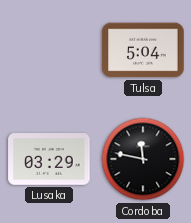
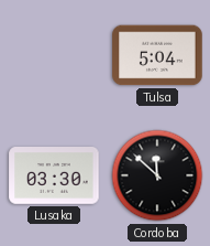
Lusaka: 03:29 -> 03:30
Cordoba: 11:47 -> 11:52
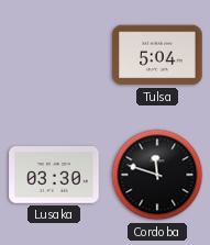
Cordoba: 11:52 -> 11:48
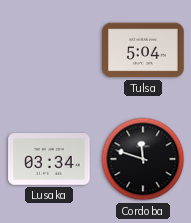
Lusaka: 03:30 -> 03:34
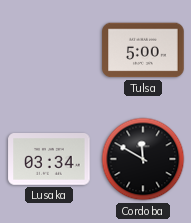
Tulsa: 5:04 -> 5:00
Cordoba: 11:48 -> 11:50
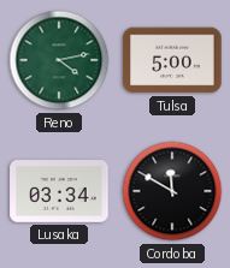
Reno: none -> 4:13
